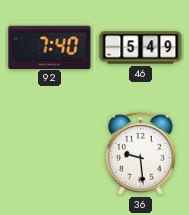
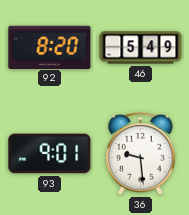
92: 7:40 -> 8:20
93: none -> 9:01
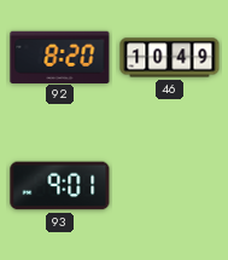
46: 5:49 -> 10:49
36: 9:29 -> none
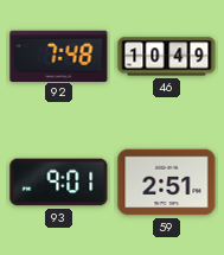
92: 8:20 -> 7:48
59: none -> 2:51
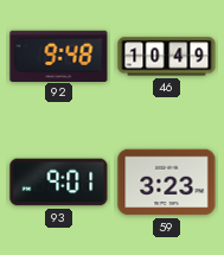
92: 7:48 -> 9:48
59: 2:51 -> 3:23
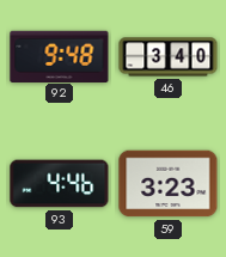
46: 10:49 -> 3:40
93: 9:01 -> 4:46
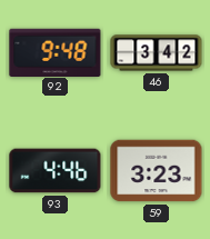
46: 3:40 -> 3:42
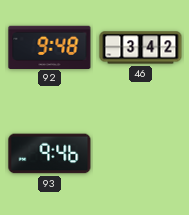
93: 4:46 -> 9:46
59: 3:23 -> none
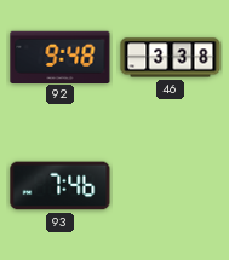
46: 3:42 -> 3:38
93: 9:46 -> 7:46
